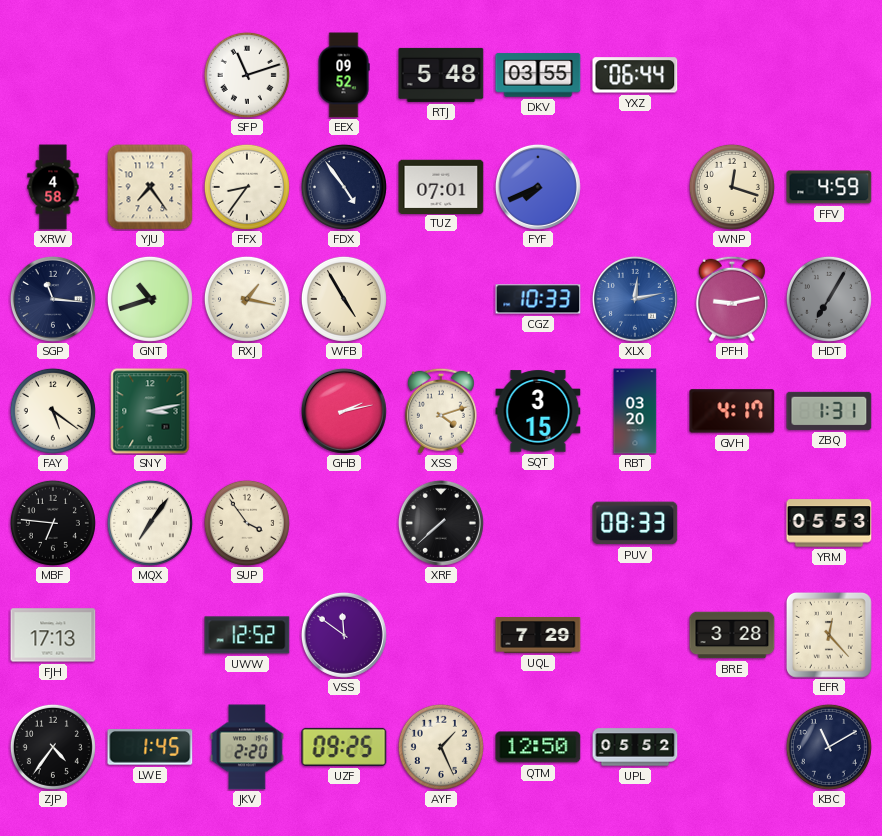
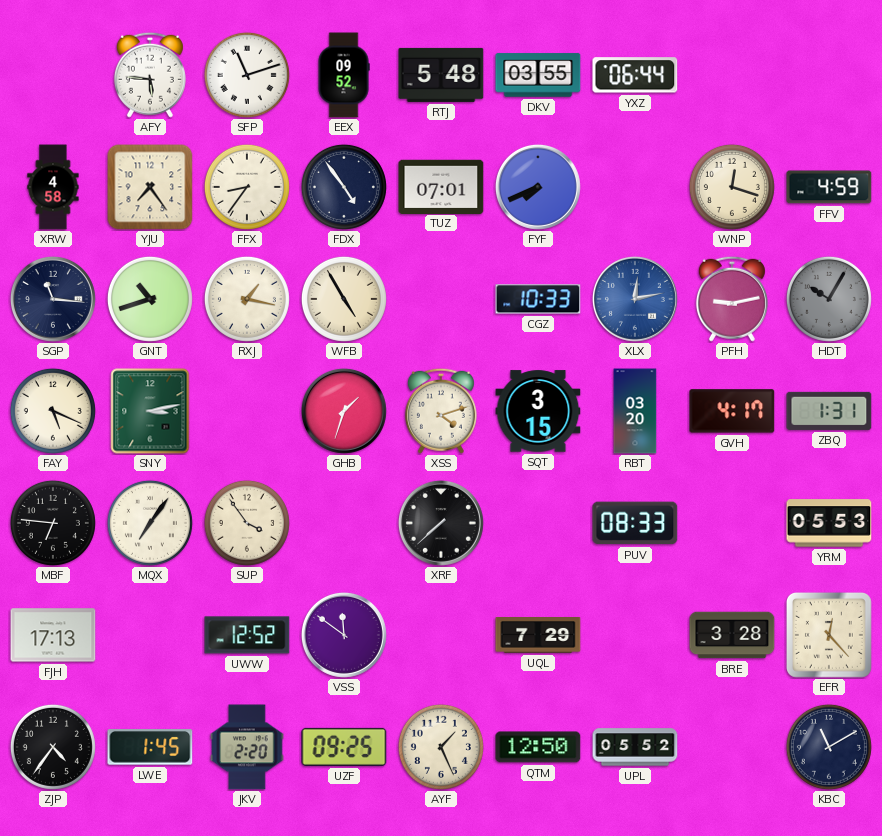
AFY: none -> 5:46
HDT: 7:05 -> 10:05
FAY: 5:21 -> 5:19
GHB: 2:13 -> 1:33
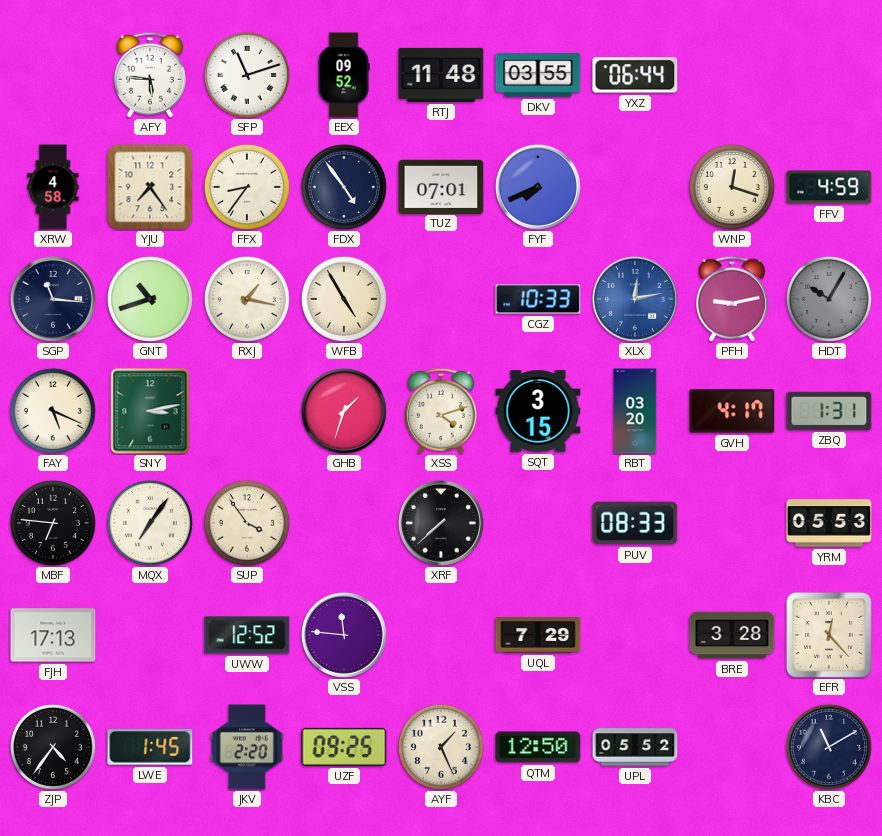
RTJ: 5:48 -> 11:48
VSS: 11:51 -> 11:46
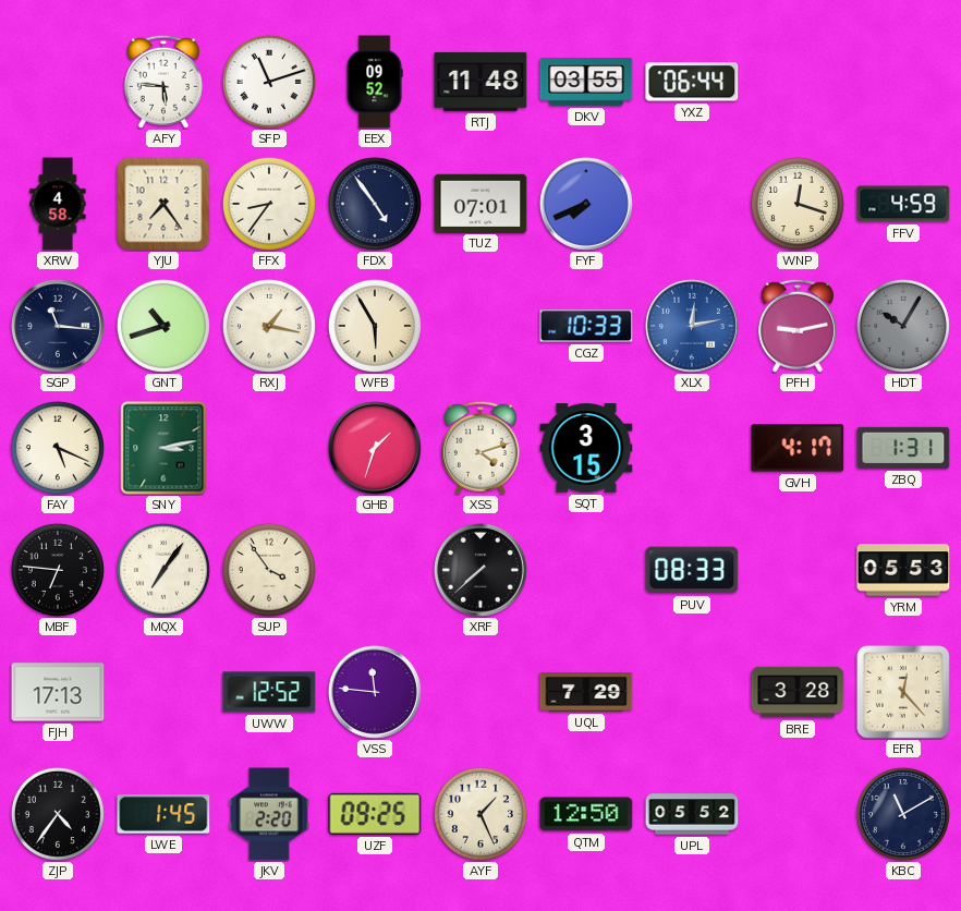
WFB: 4:55 -> 5:55
RBT: 03:20 -> none
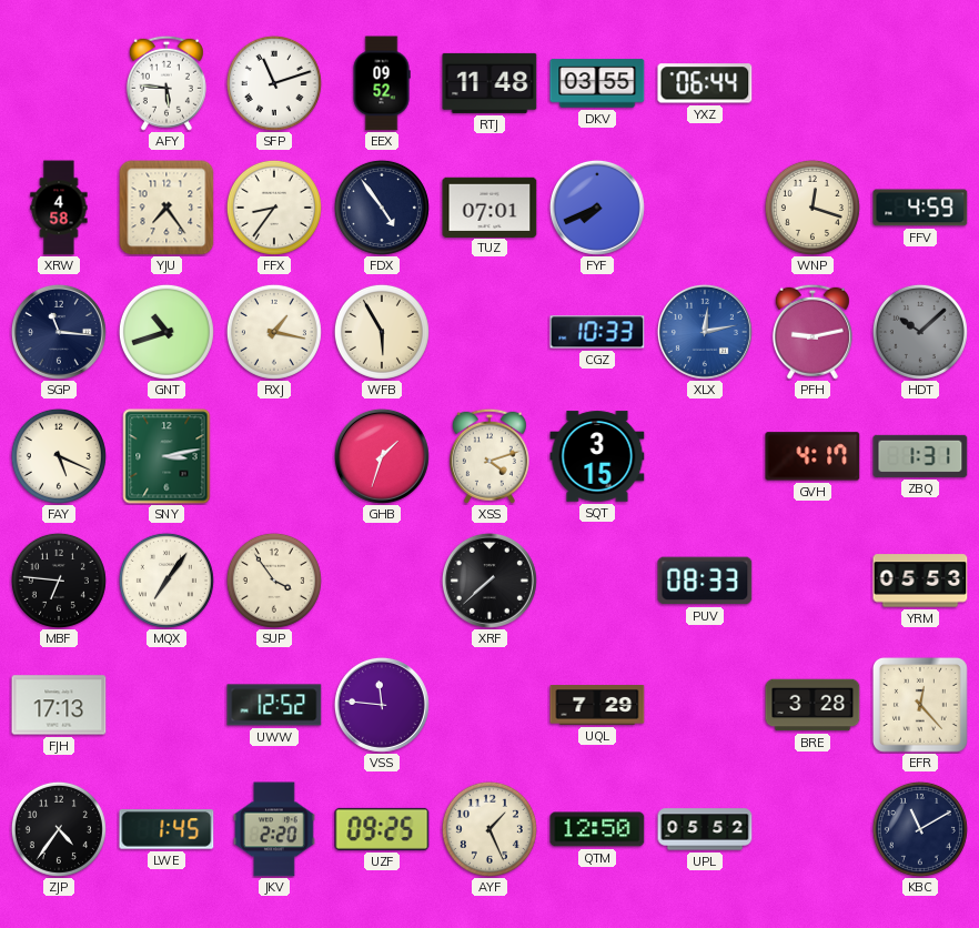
HDT: 10:05 -> 10:08
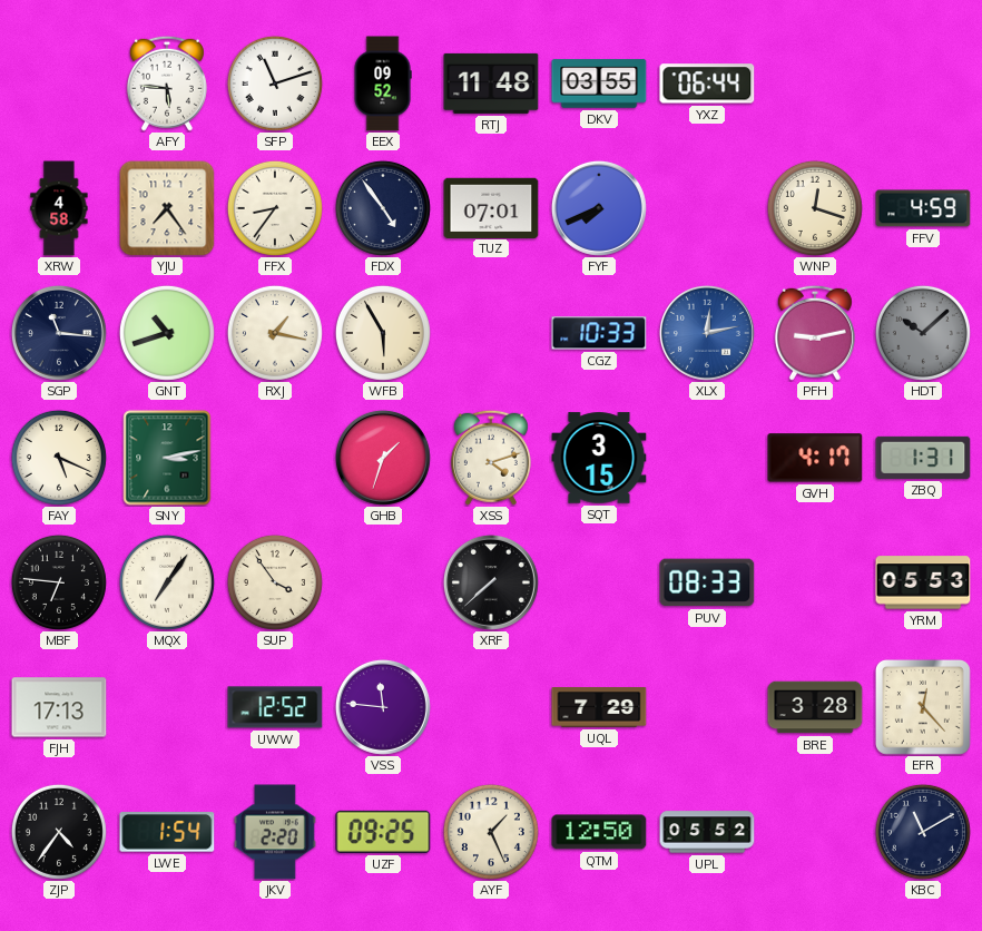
LWE: 1:45 -> 1:54
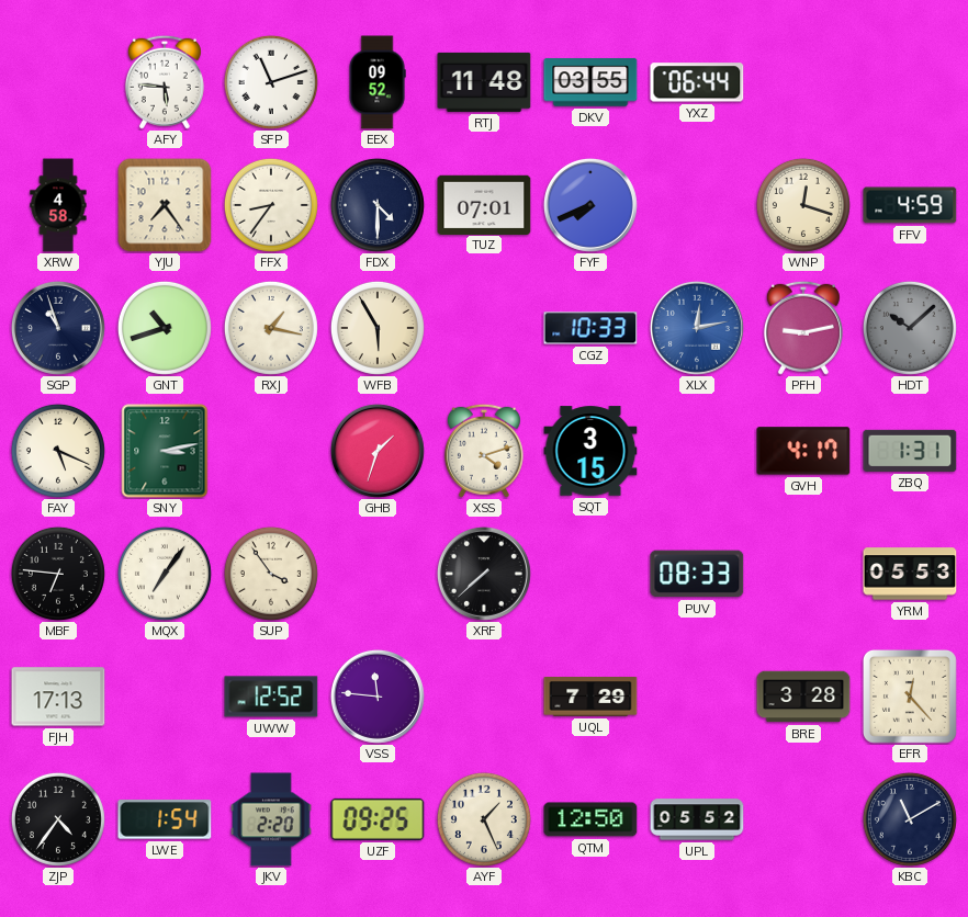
FDX: 4:54 -> 4:30
SGP: 11:16 -> 10:57
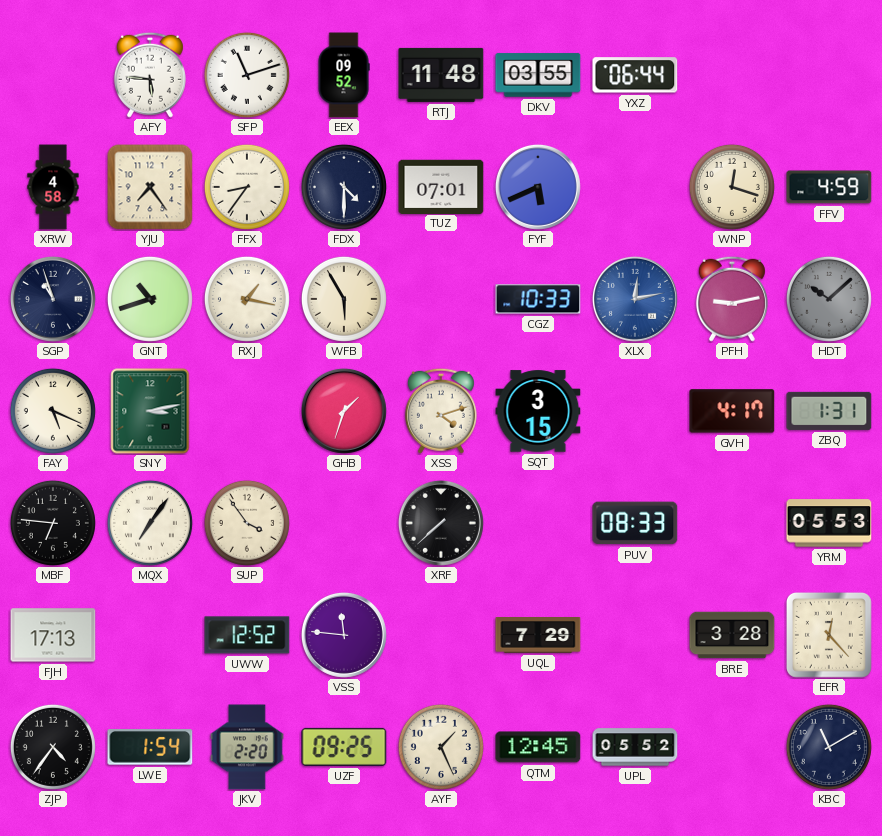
FYF: 7:41 -> 5:41
QTM: 12:50 -> 12:45
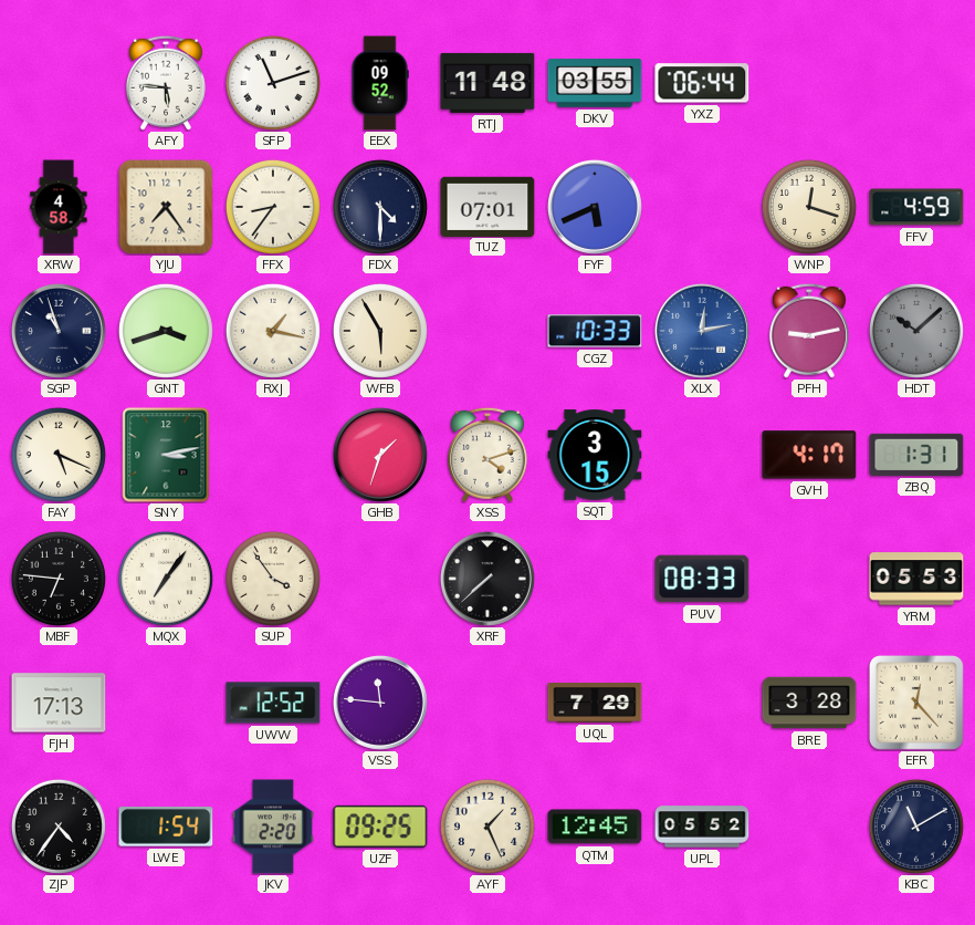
GNT: 10:42 -> 3:42
